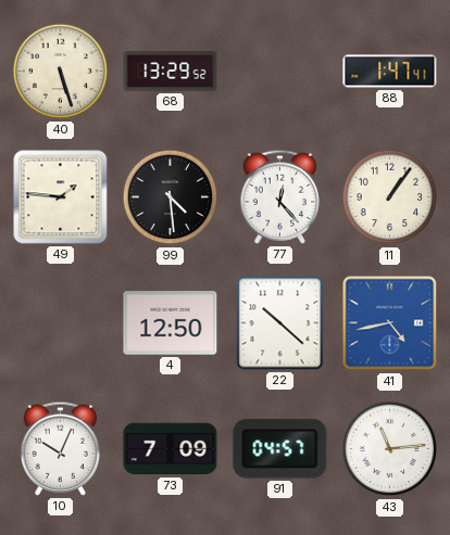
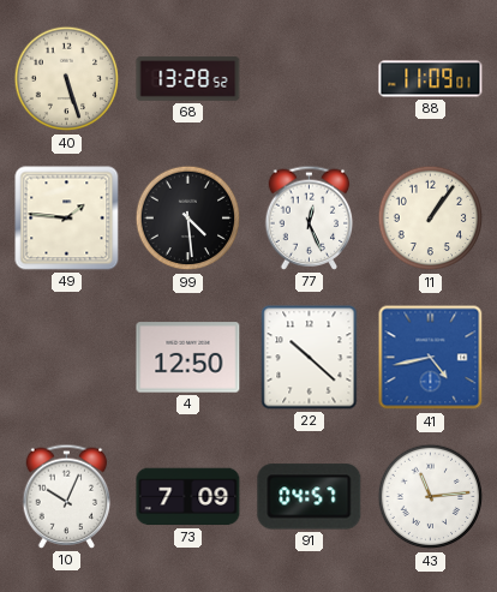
68: 13:29 -> 13:28
88: 1:47 -> 11:09
77: 12:23 -> 12:26
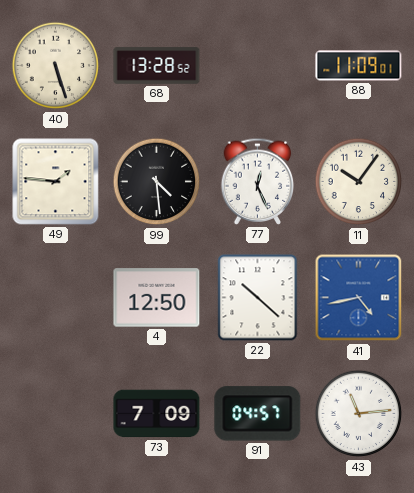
11: 1:06 -> 10:06
10: 10:04 -> none
